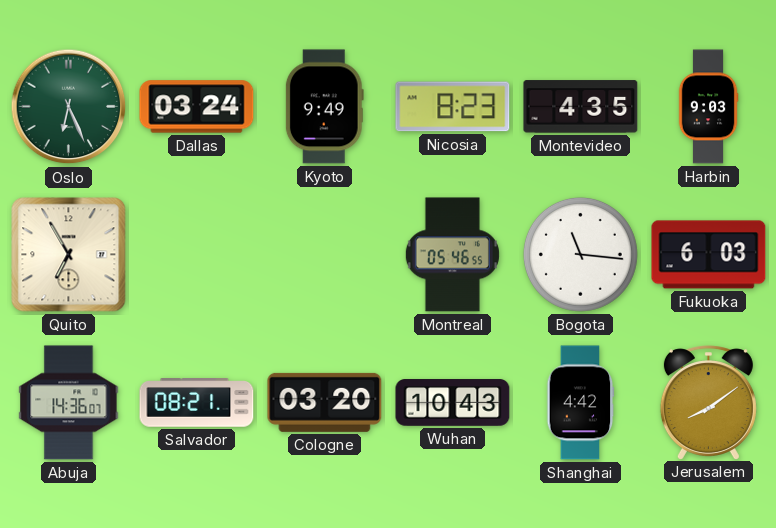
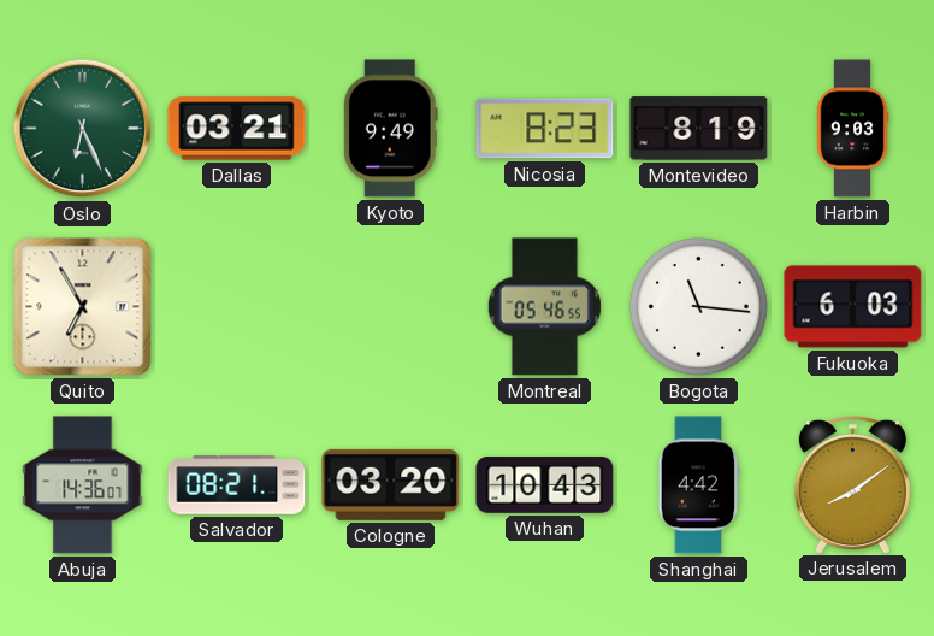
Dallas: 03:24 -> 03:21
Montevideo: 4:35 -> 8:19
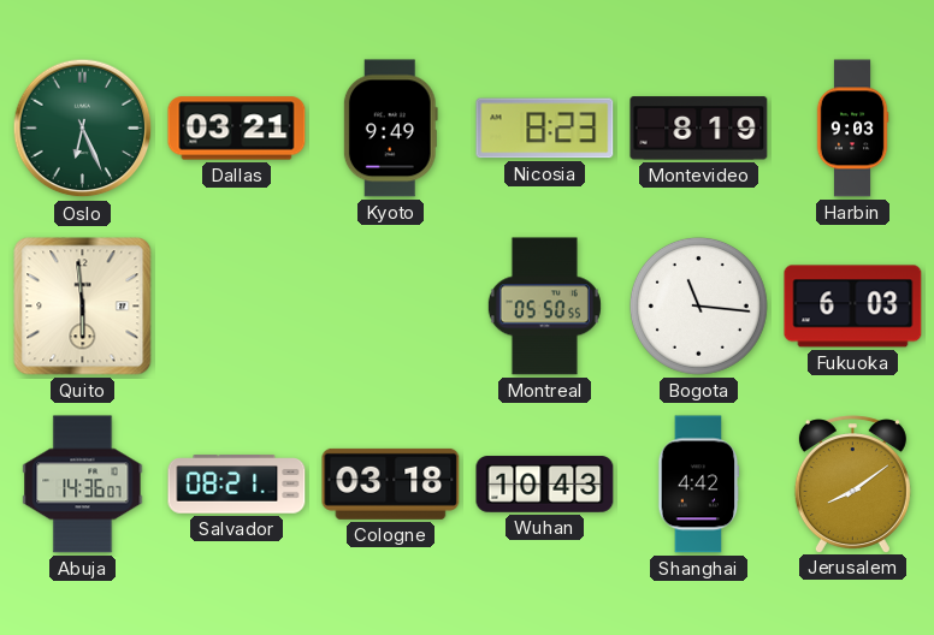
Quito: 6:55 -> 5:59
Montreal: 05:46 -> 05:50
Cologne: 03:20 -> 03:18
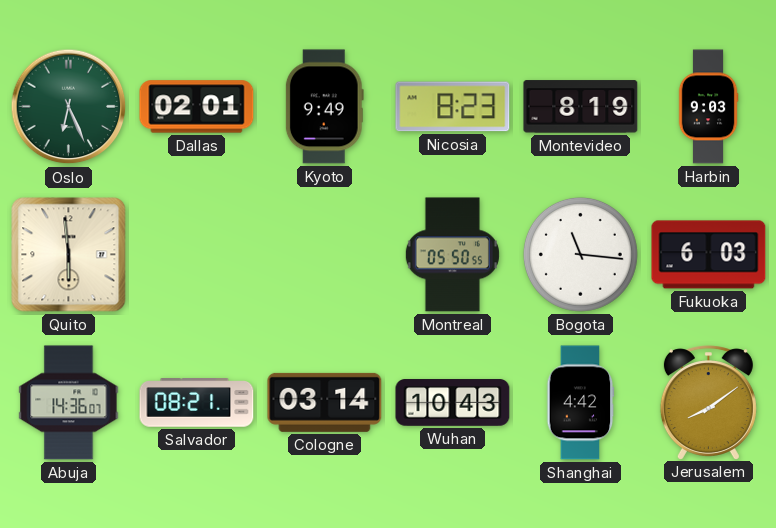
Dallas: 03:21 -> 02:01
Cologne: 03:18 -> 03:14
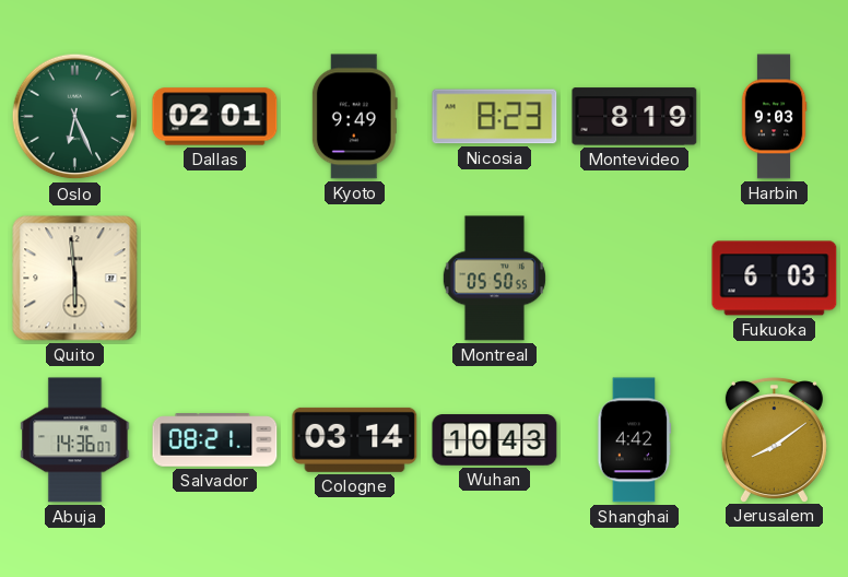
Bogota: 11:16 -> none
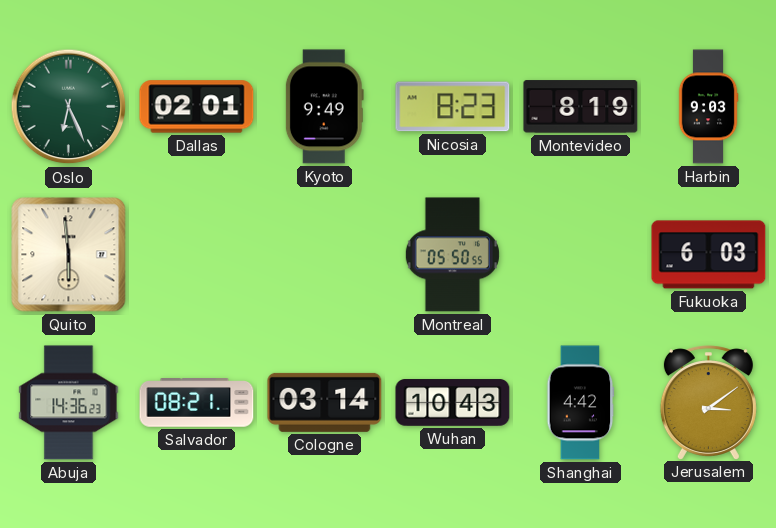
Abuja: 14:36:07 -> 14:36:23
Jerusalem: 8:09 -> 3:09
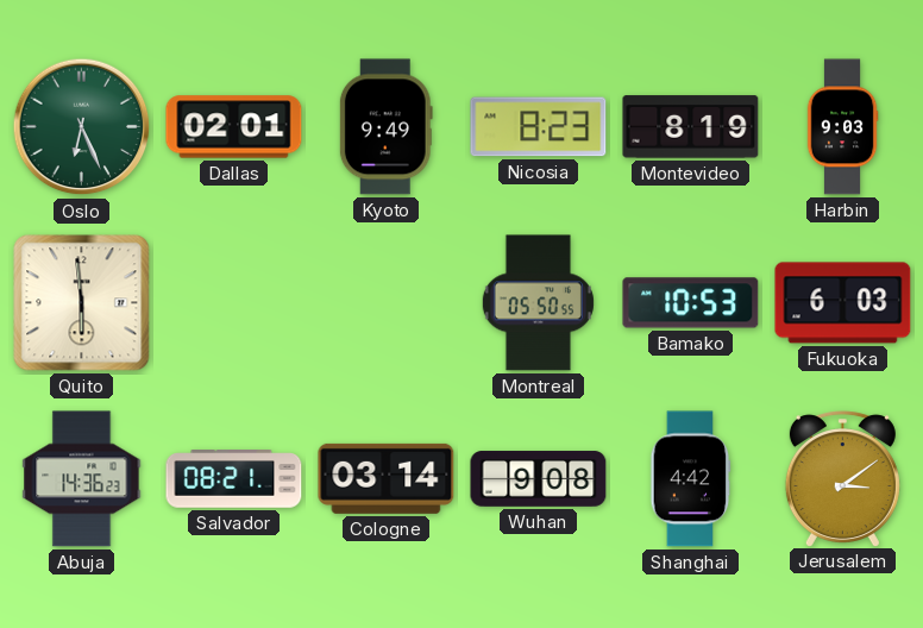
Bamako: none -> 10:53
Wuhan: 10:43 -> 9:08
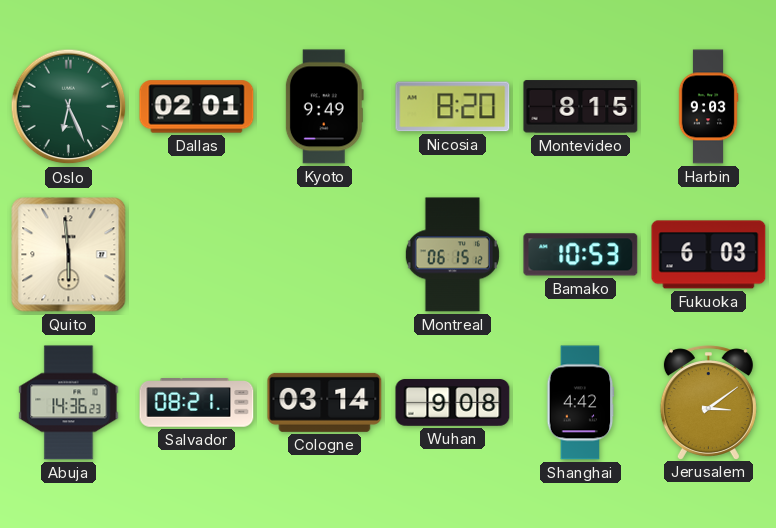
Nicosia: 8:23 -> 8:20
Montevideo: 8:19 -> 8:15
Montreal: 05:50 -> 06:15
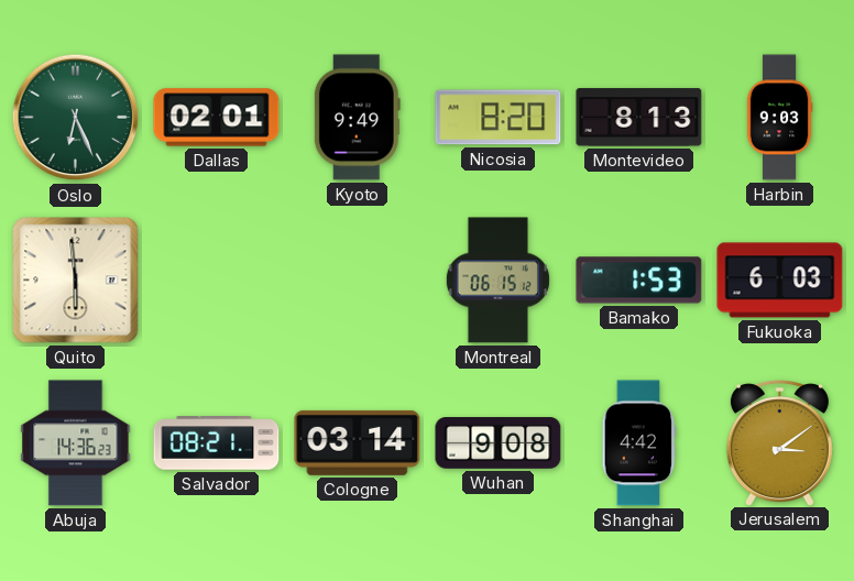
Montevideo: 8:15 -> 8:13
Bamako: 10:53 -> 1:53
